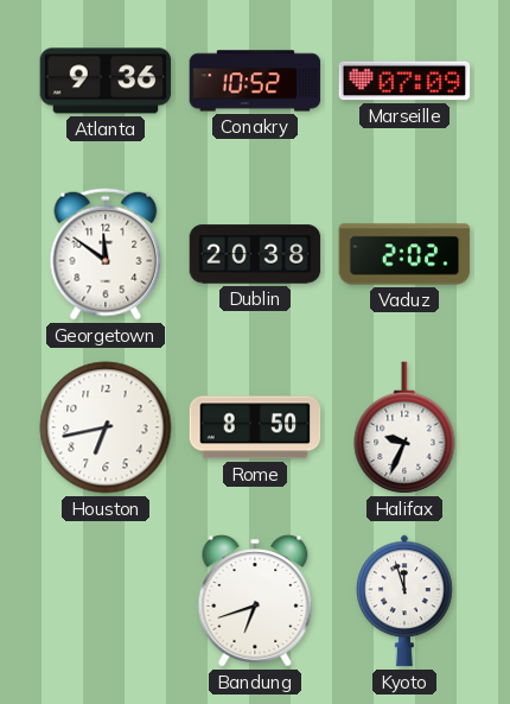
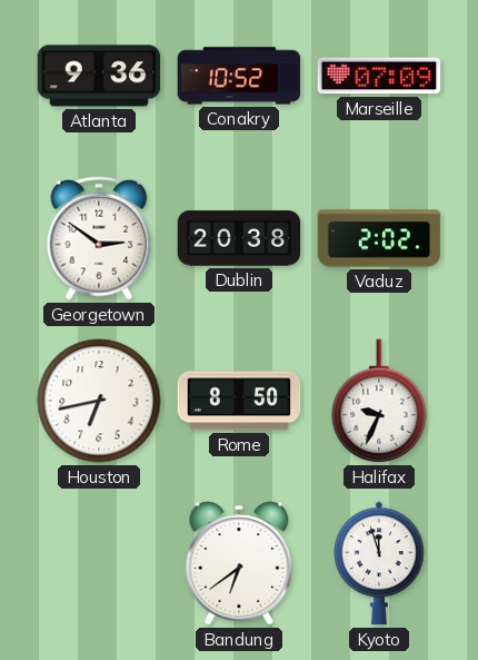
Georgetown: 11:51 -> 2:51
Bandung: 6:42 -> 6:39
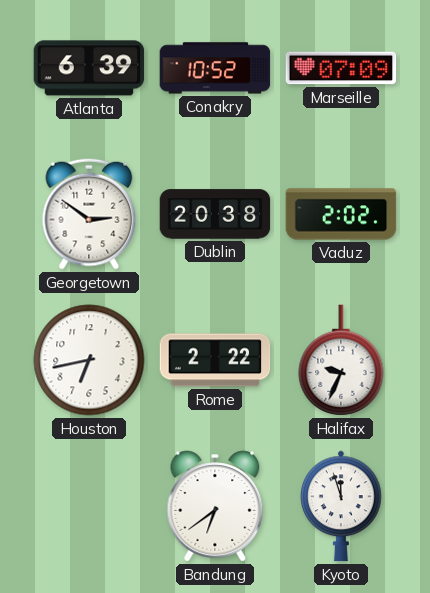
Atlanta: 9:36 -> 6:39
Rome: 8:50 -> 2:22
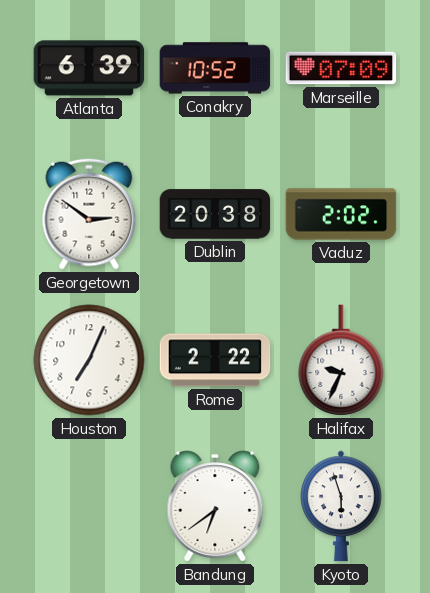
Houston: 6:43 -> 7:04
Kyoto: 11:57 -> 5:57
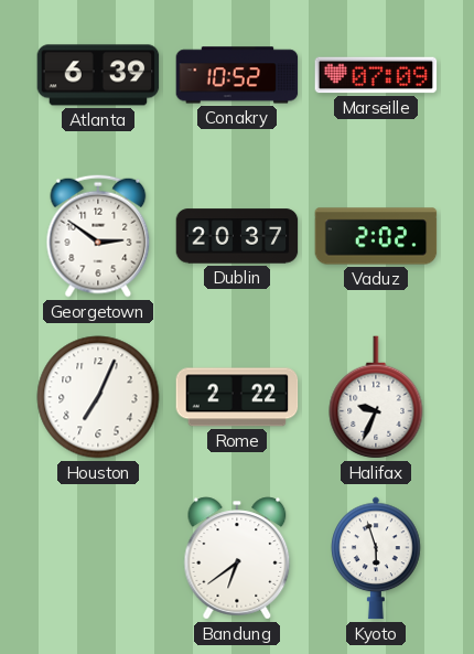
Dublin: 20:38 -> 20:37
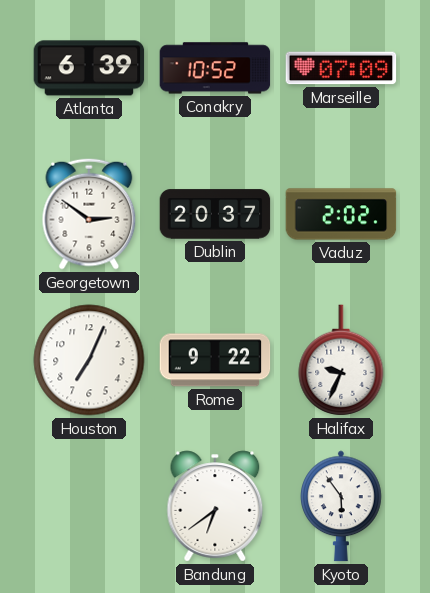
Rome: 2:22 -> 9:22
Kyoto: 5:57 -> 5:54
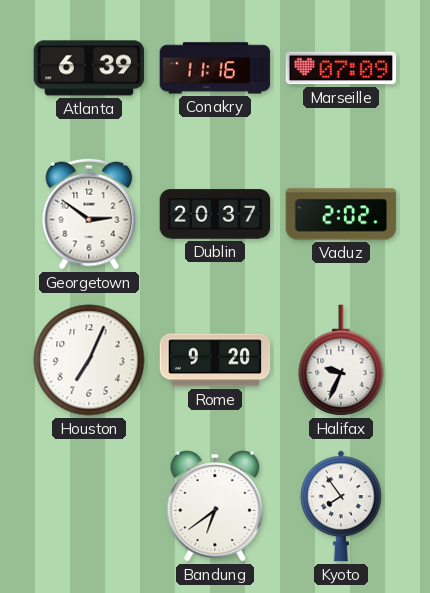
Conakry: 10:52 -> 11:16
Rome: 9:22 -> 9:20
Kyoto: 5:54 -> 7:54
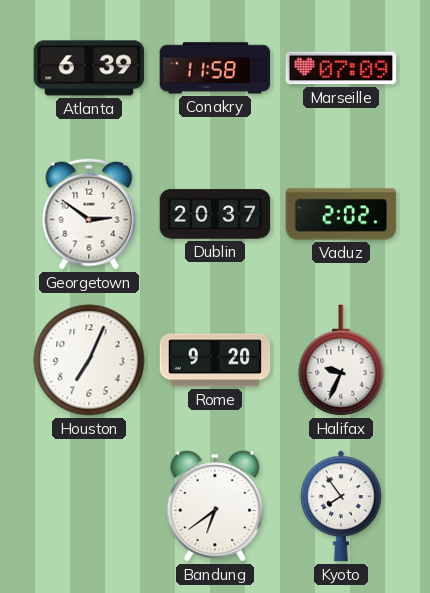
Conakry: 11:16 -> 11:58
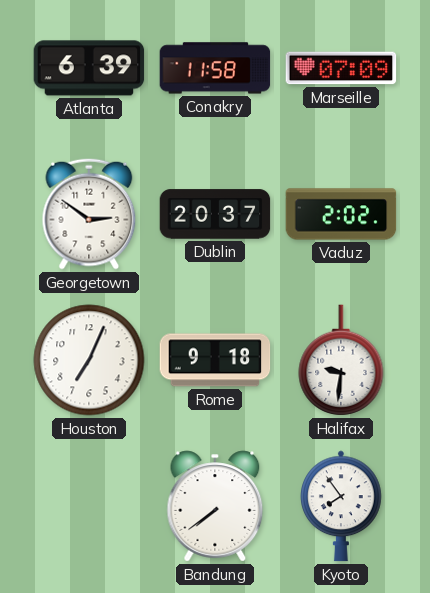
Rome: 9:20 -> 9:18
Halifax: 9:34 -> 9:31
Bandung: 6:39 -> 7:39
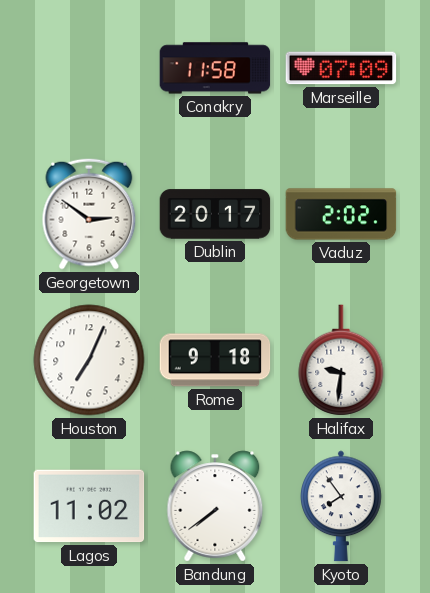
Atlanta: 6:39 -> none
Dublin: 20:37 -> 20:17
Lagos: none -> 11:02
